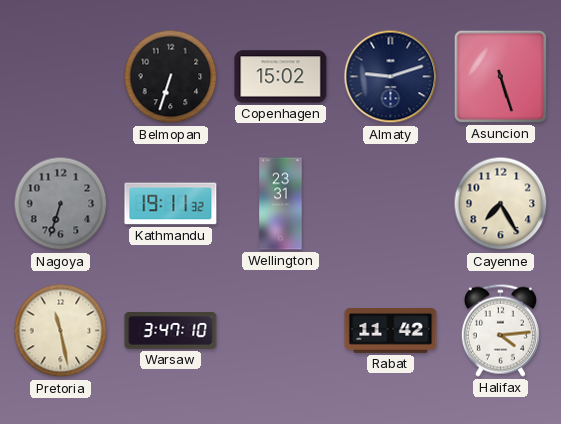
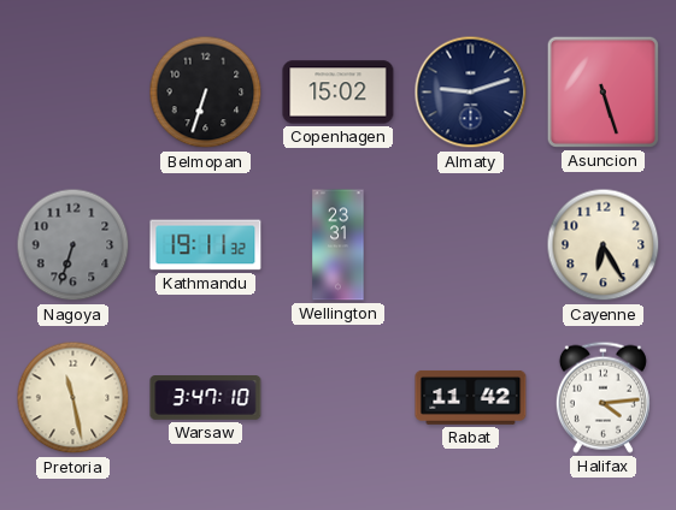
Cayenne: 7:25 -> 6:25
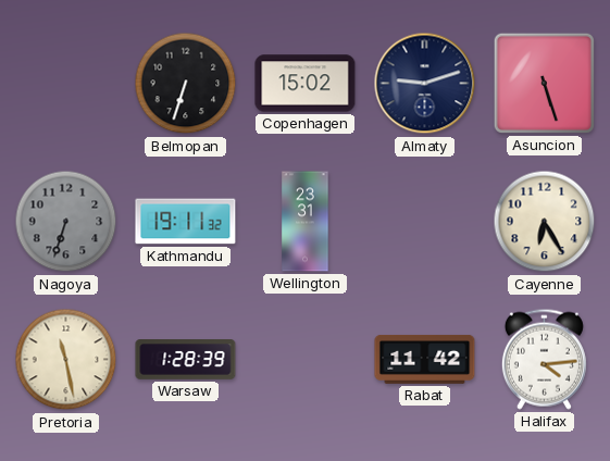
Warsaw: 3:47 -> 1:28
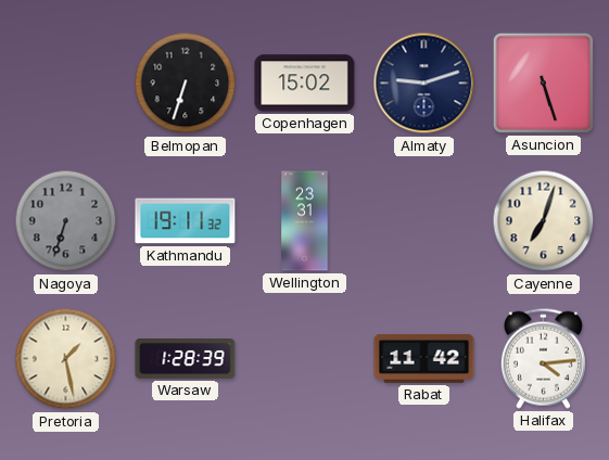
Cayenne: 6:25 -> 7:03
Pretoria: 11:28 -> 1:28
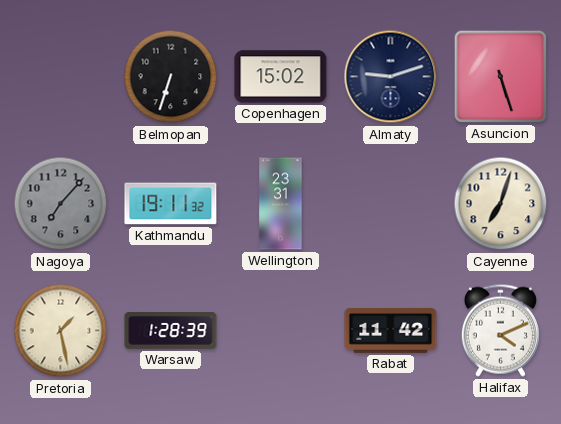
Nagoya: 6:33 -> 7:07
Halifax: 4:14 -> 4:11
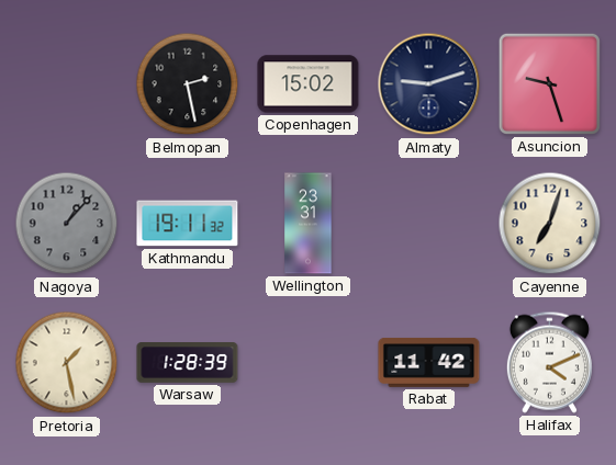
Belmopan: 6:33 -> 2:28
Asuncion: 5:27 -> 9:27
Nagoya: 7:07 -> 1:07
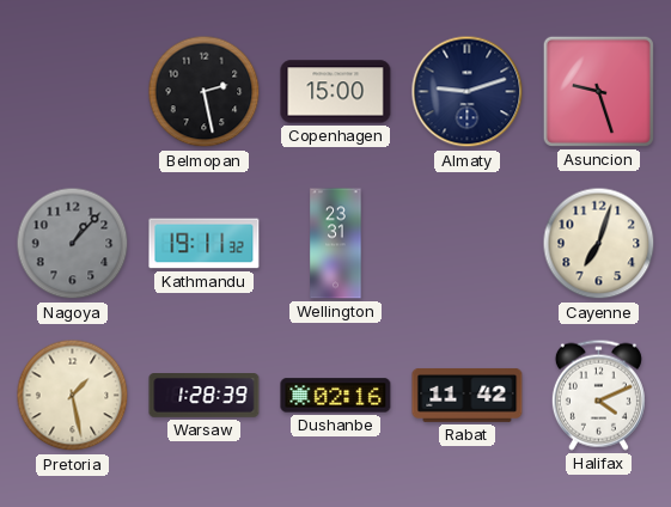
Copenhagen: 15:02 -> 15:00
Dushanbe: none -> 02:16
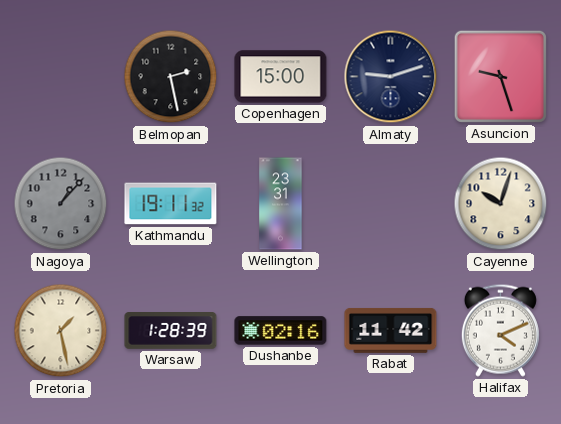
Cayenne: 7:03 -> 10:03
